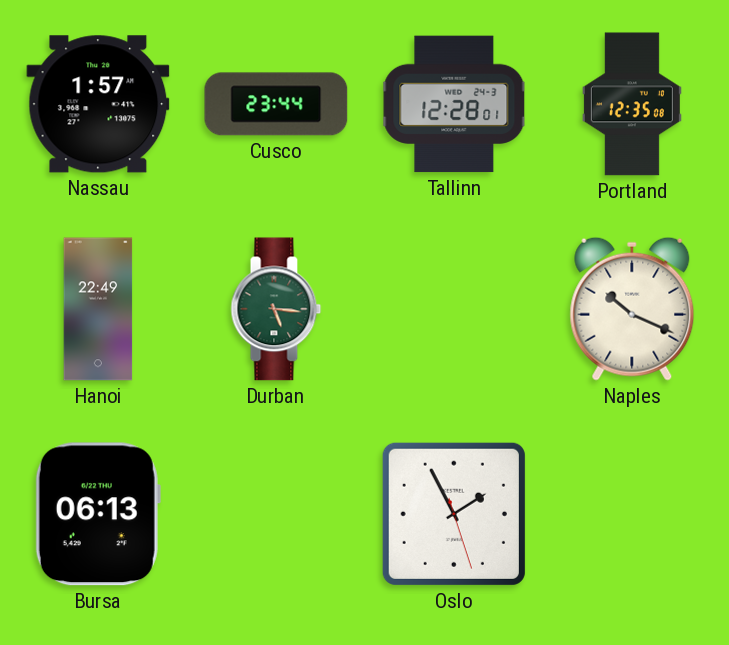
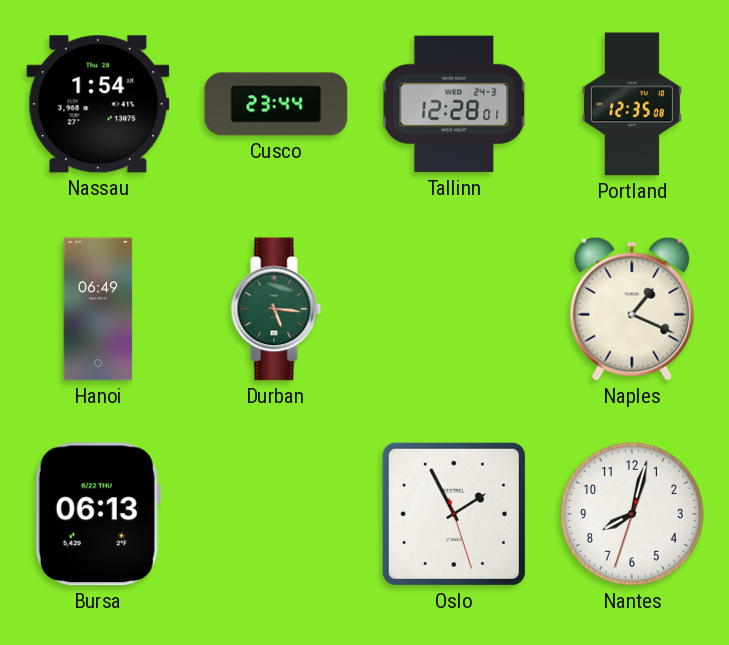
Nassau: 1:57 -> 1:54
Hanoi: 22:49 -> 06:49
Naples: 10:19 -> 1:19
Nantes: none -> 8:02
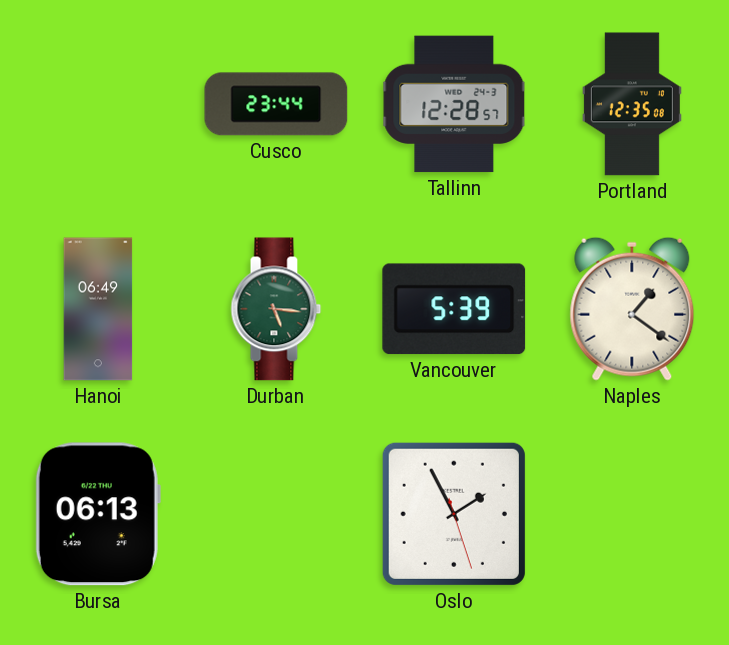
Nassau: 1:54 -> none
Tallinn: 12:28:01 -> 12:28:57
Vancouver: none -> 5:39
Naples: 1:19 -> 1:21
Nantes: 8:02 -> none
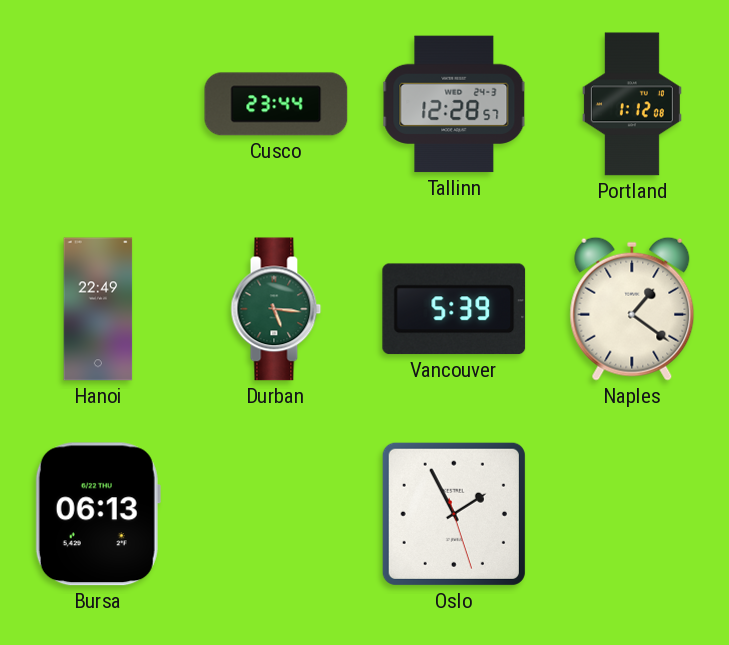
Portland: 12:35 -> 1:12
Hanoi: 06:49 -> 22:49
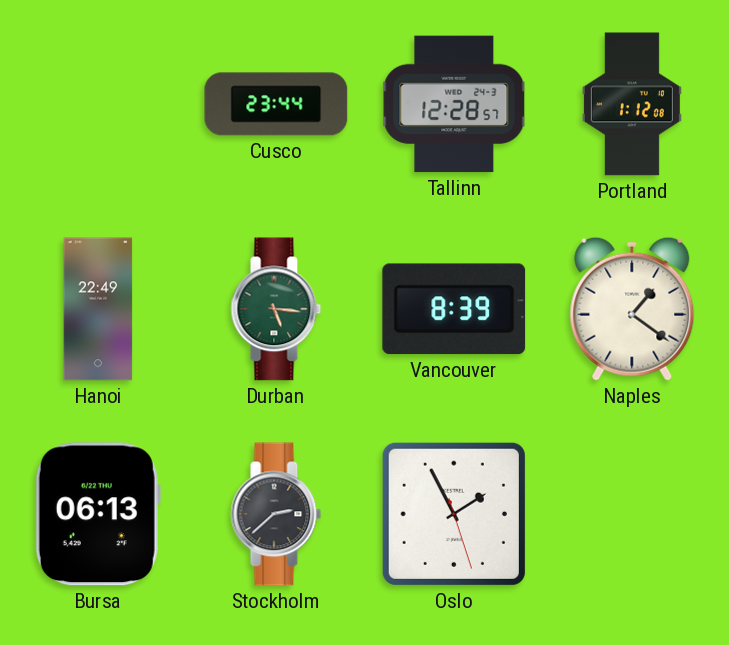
Vancouver: 5:39 -> 8:39
Stockholm: none -> 2:38
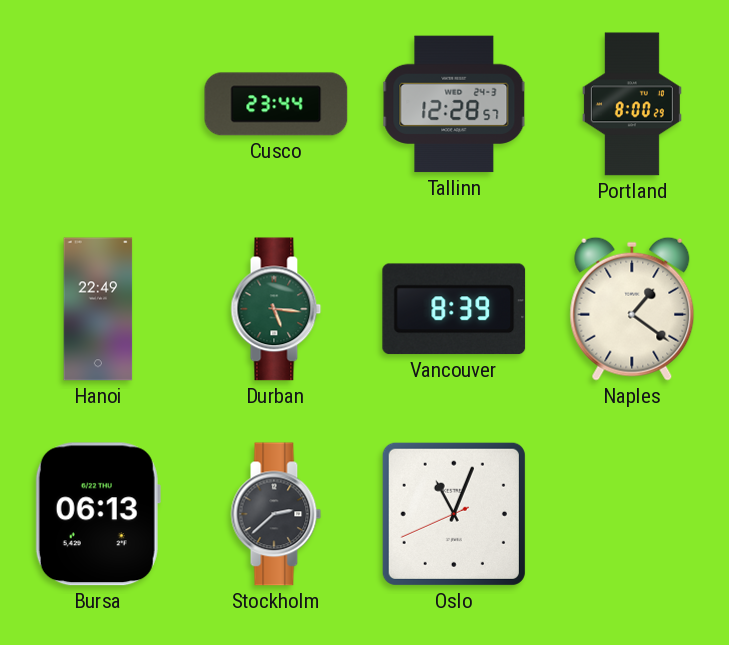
Portland: 1:12 -> 8:00
Oslo: 1:55 -> 11:03
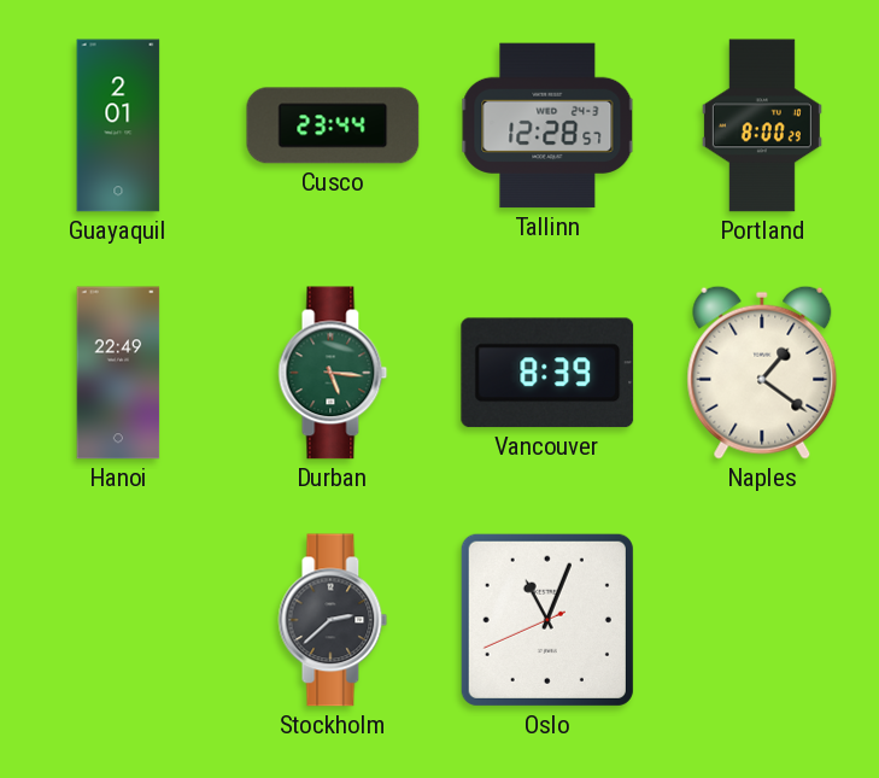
Guayaquil: none -> 2:01
Bursa: 06:13 -> none
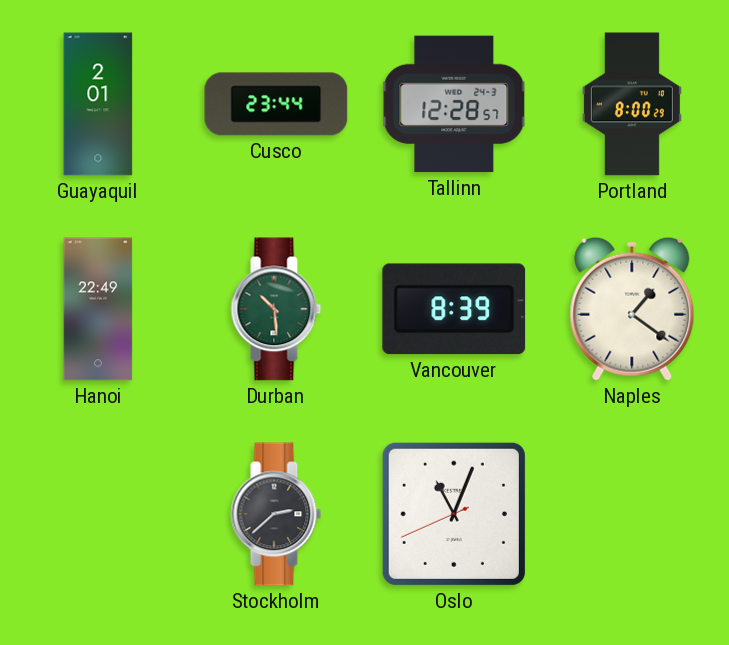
Durban: 5:16 -> 10:29
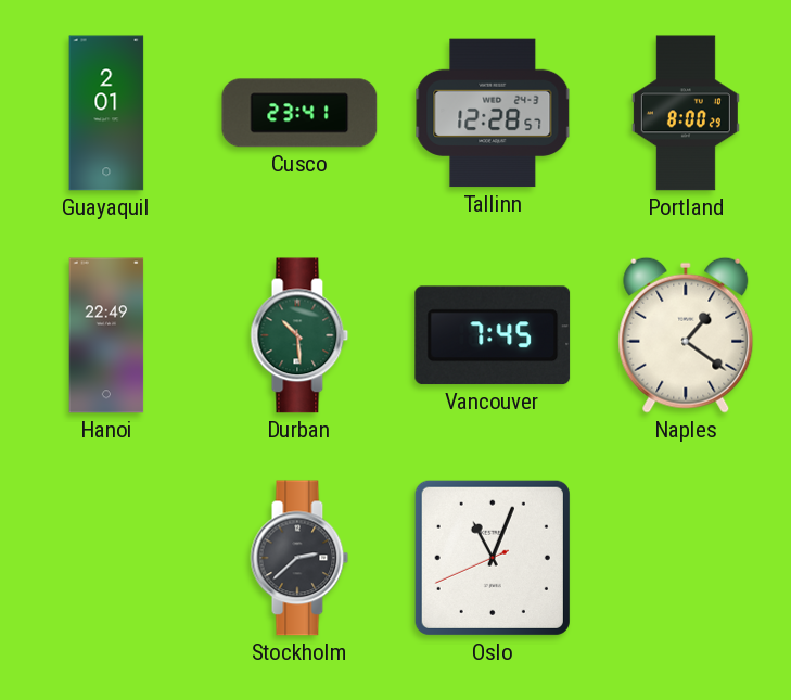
Cusco: 23:44 -> 23:41
Vancouver: 8:39 -> 7:45
